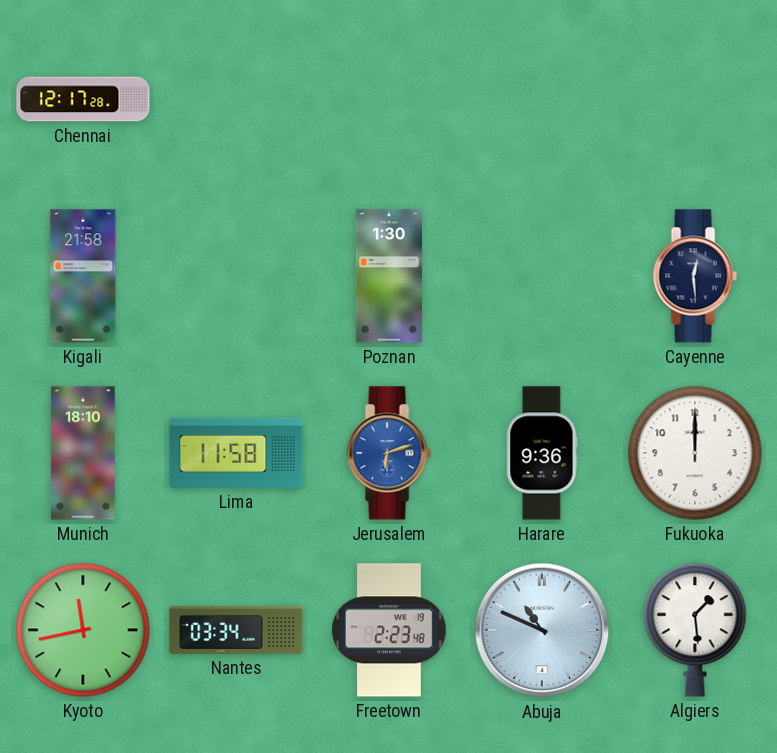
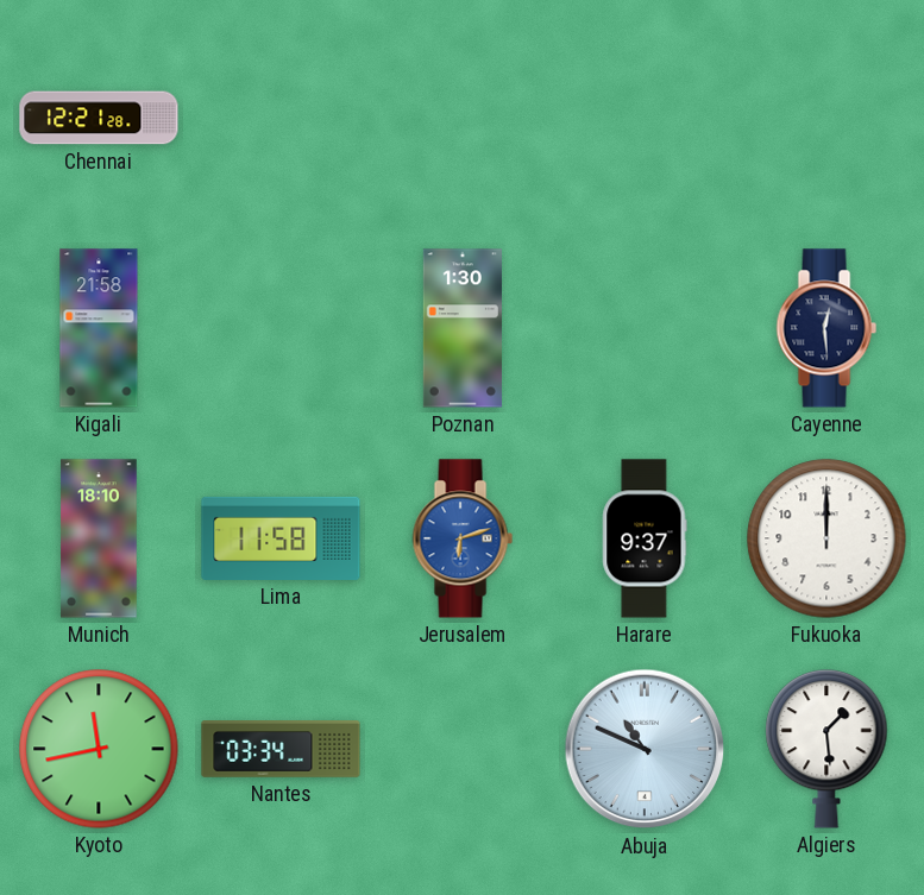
Chennai: 12:17 -> 12:21
Harare: 9:36 -> 9:37
Freetown: 2:23 -> none
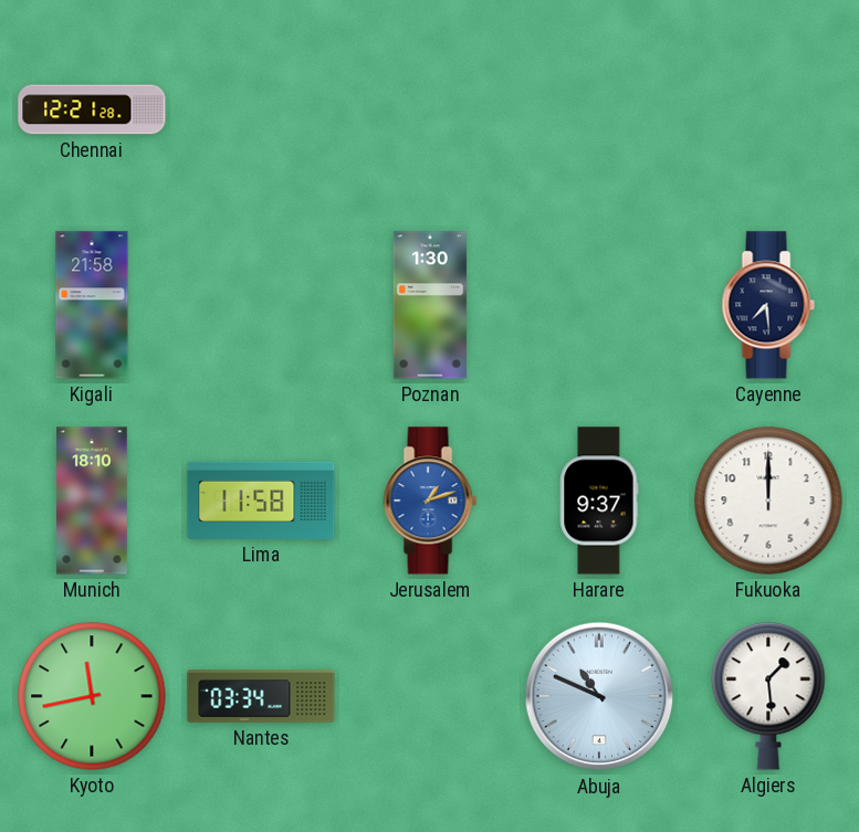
Cayenne: 12:29 -> 7:29
Jerusalem: 6:12 -> 1:12
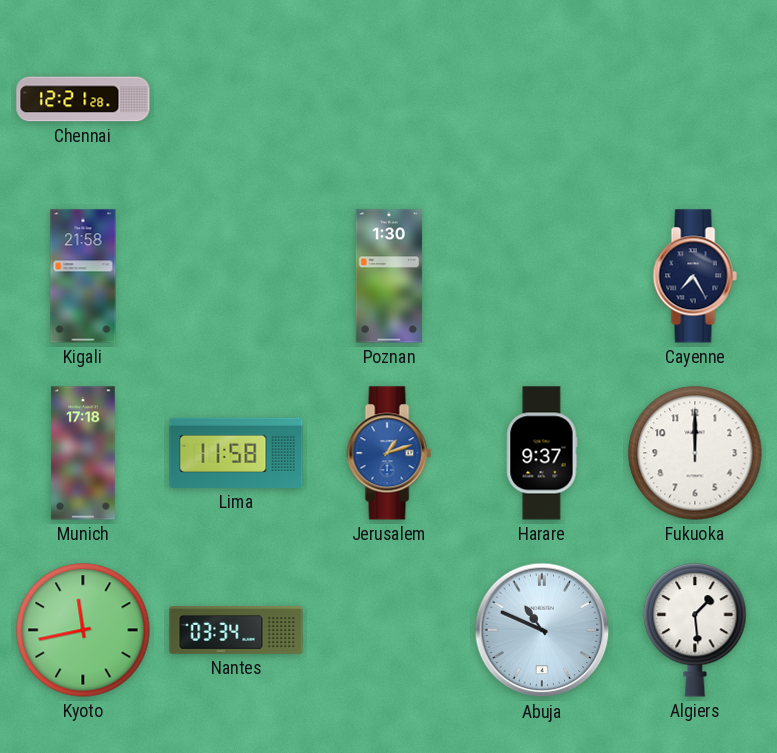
Cayenne: 7:29 -> 7:25
Munich: 18:10 -> 17:18
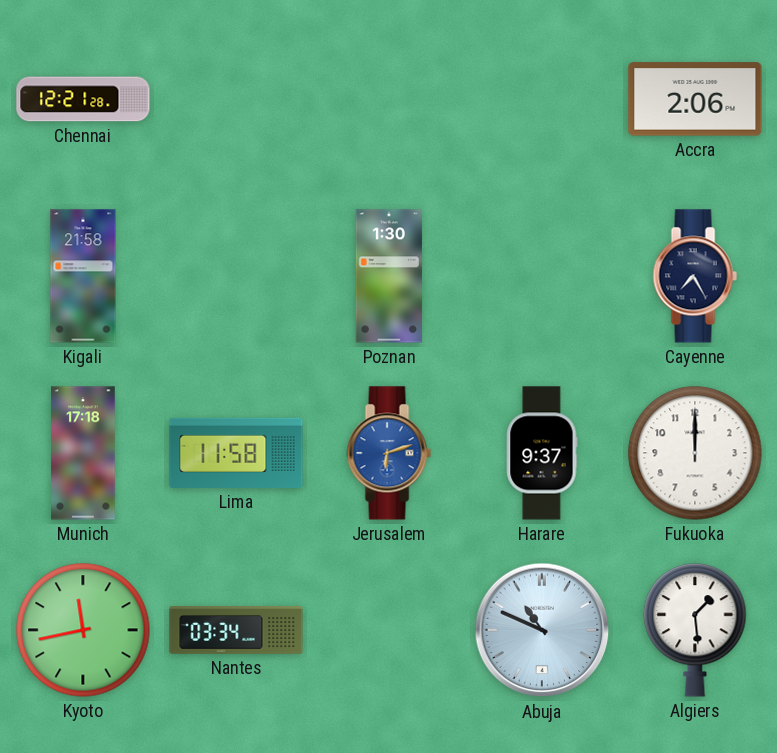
Accra: none -> 2:06
Jerusalem: 1:12 -> 6:12
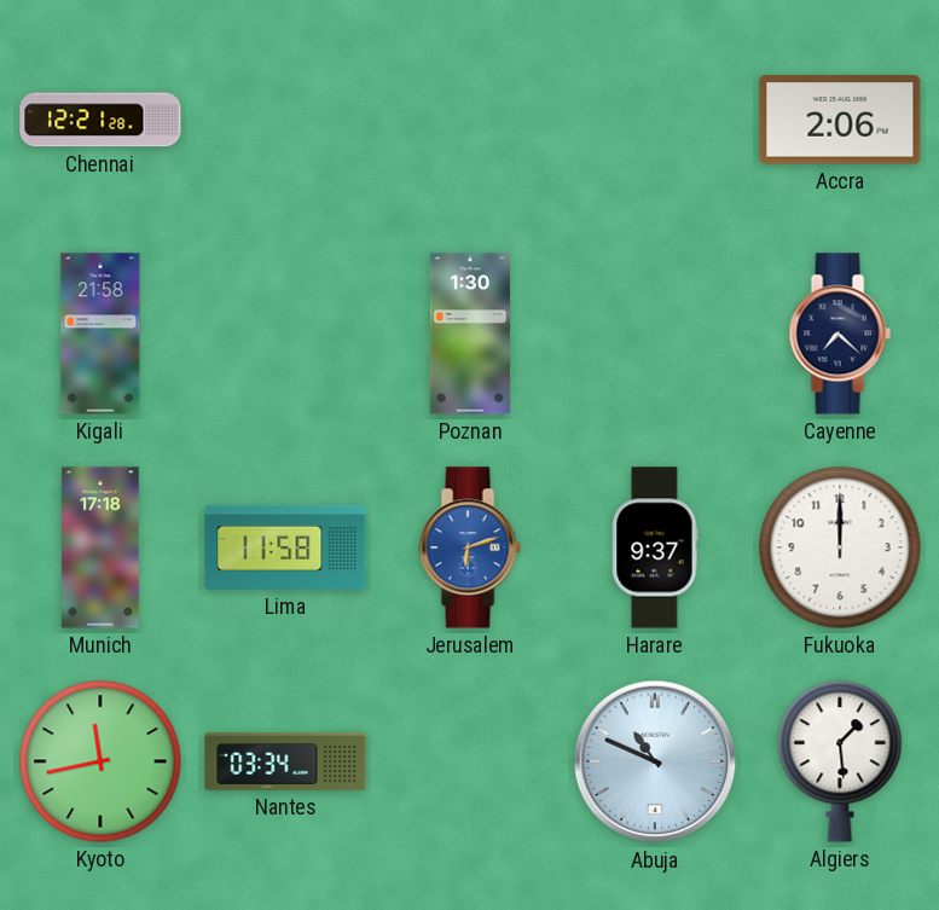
Cayenne: 7:25 -> 7:22
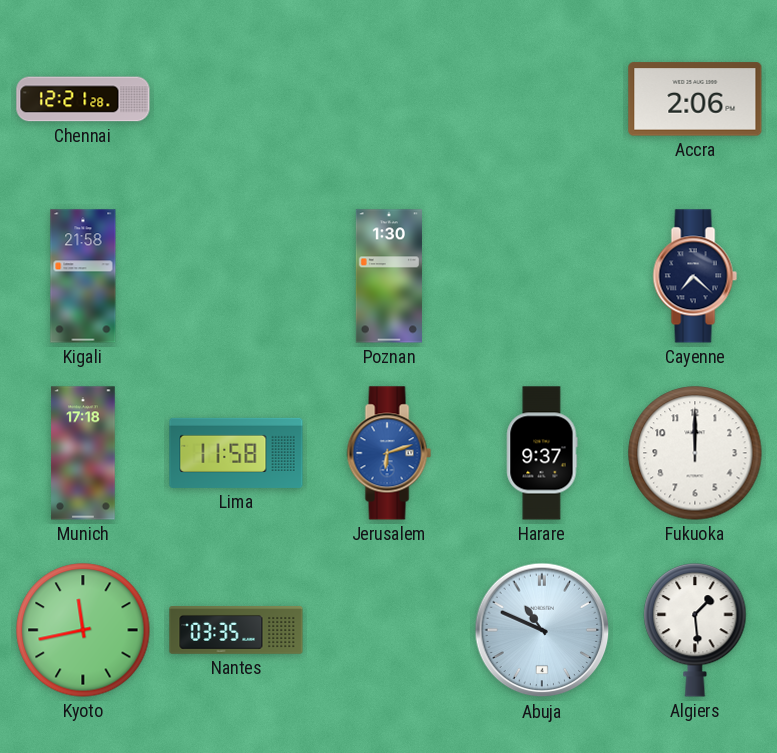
Nantes: 03:34 -> 03:35
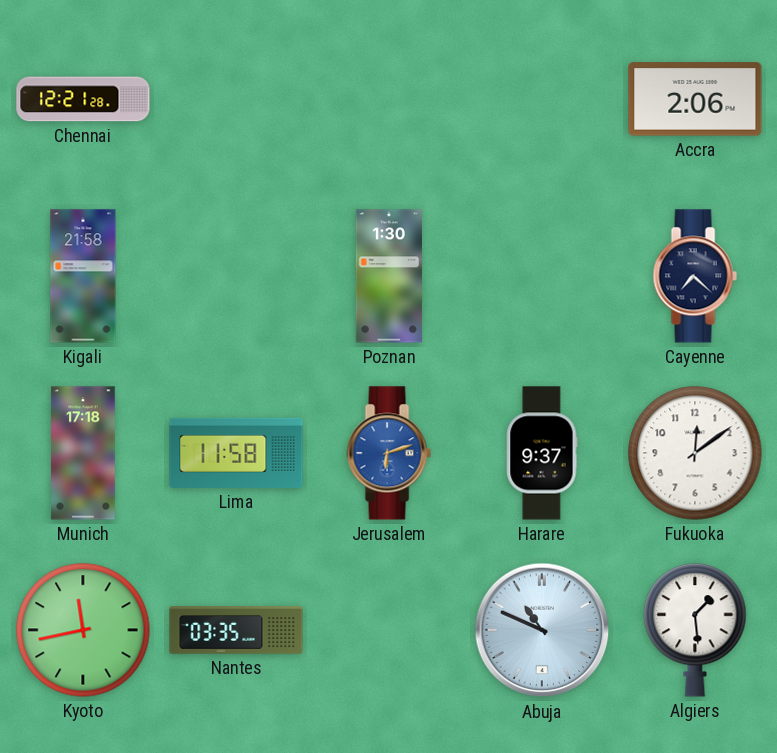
Fukuoka: 12:00 -> 12:09
